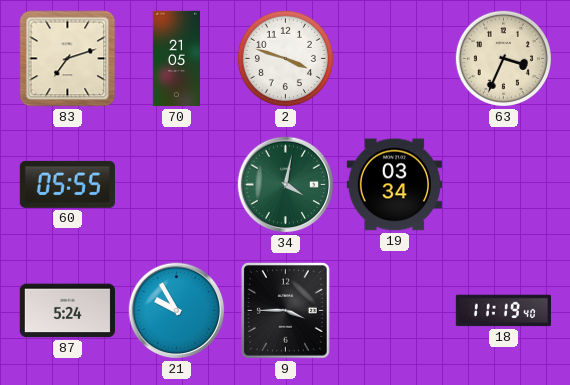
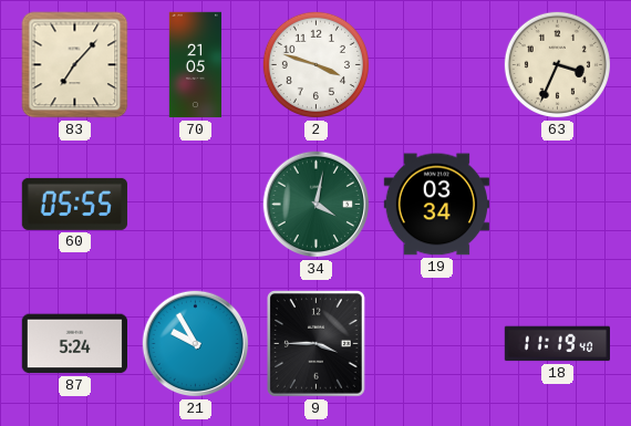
83: 7:12 -> 7:07
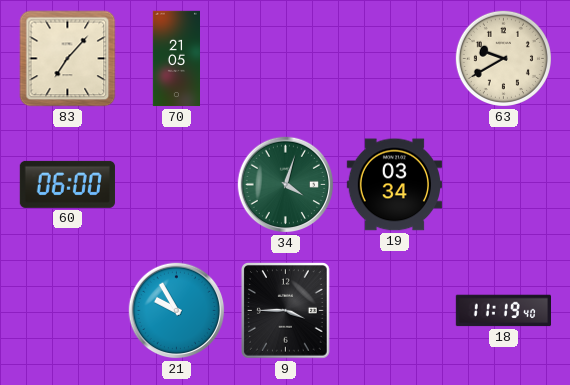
2: 3:48 -> none
63: 3:34 -> 9:40
60: 05:55 -> 06:00
34: 4:02 -> 4:03
87: 5:24 -> none
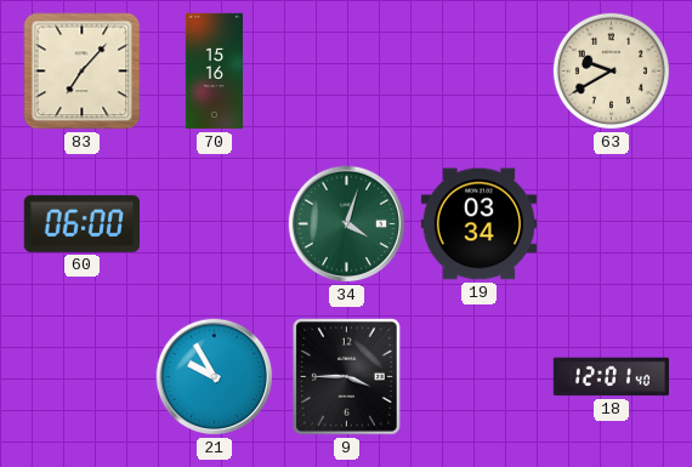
70: 21:05 -> 15:16
18: 11:19 -> 12:01
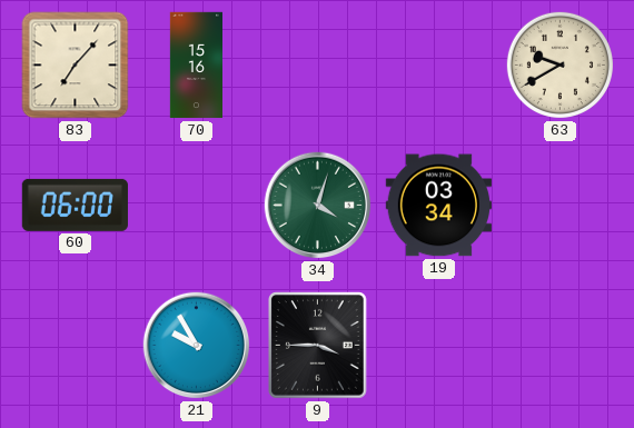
18: 12:01 -> none
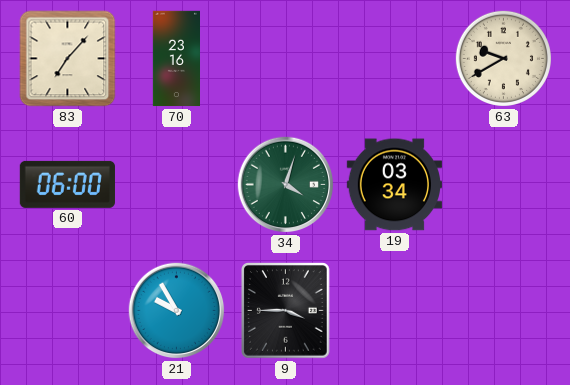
70: 15:16 -> 23:16
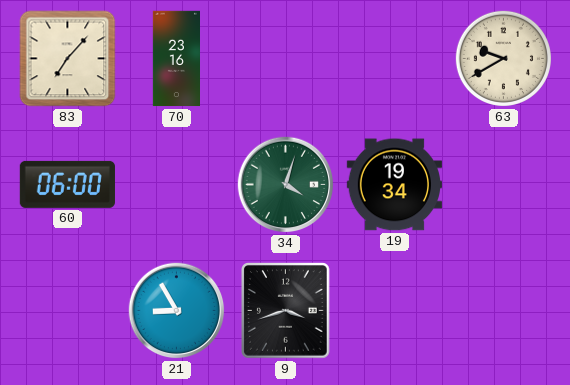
19: 03:34 -> 19:34
21: 9:55 -> 8:55
9: 3:45 -> 3:42
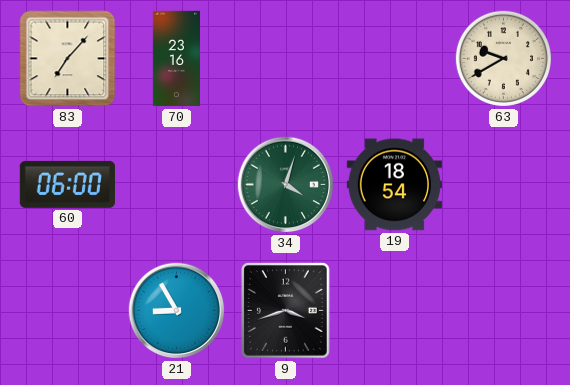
19: 19:34 -> 18:54
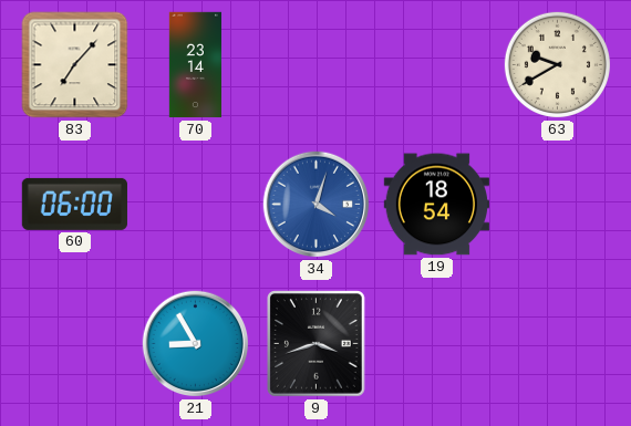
70: 23:16 -> 23:14
34 dial: green -> blue
